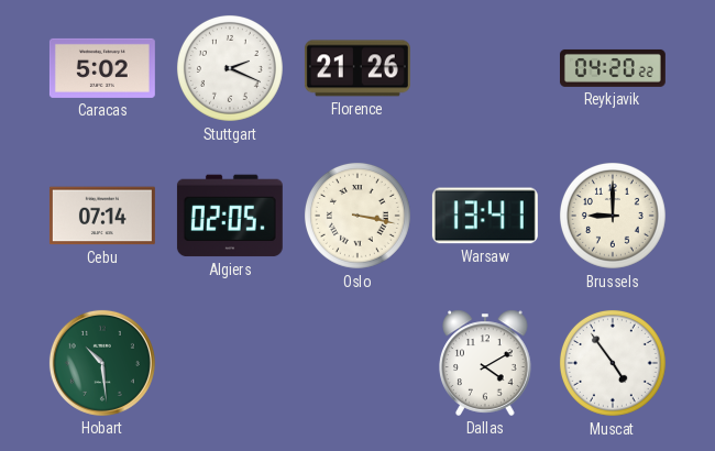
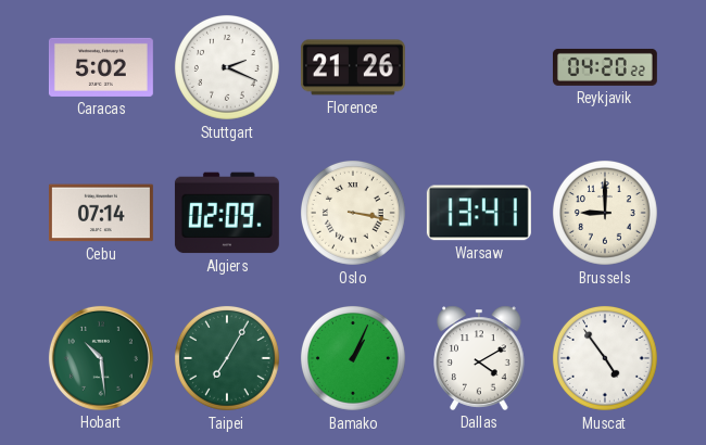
Algiers: 02:05 -> 02:09
Taipei: none -> 7:05
Bamako: none -> 1:04
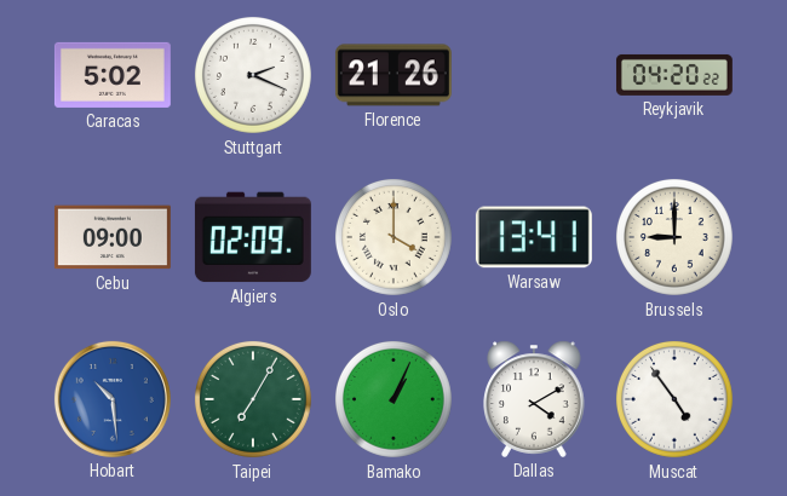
Cebu: 07:14 -> 09:00
Oslo: 3:17 -> 4:00
Hobart dial: green -> blue
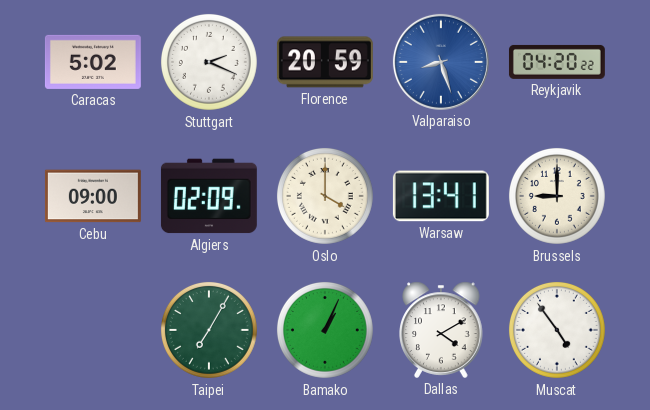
Florence: 21:26 -> 20:59
Valparaiso: none -> 8:27
Hobart: 10:29 -> none
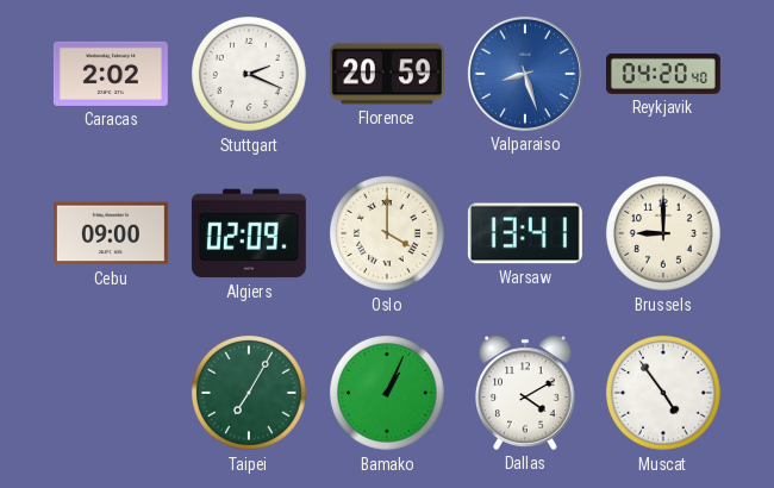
Caracas: 5:02 -> 2:02
Reykjavik: 04:20:22 -> 04:20:40
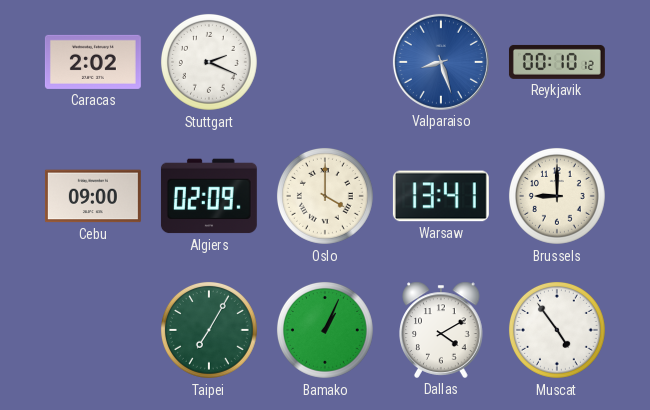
Florence: 20:59 -> none
Reykjavik: 04:20 -> 00:10
